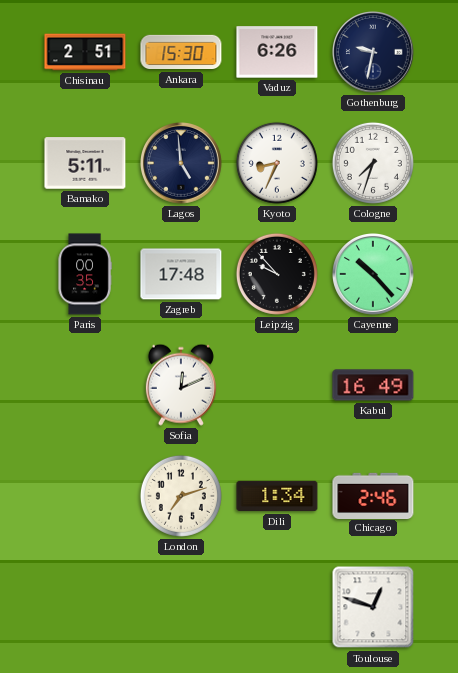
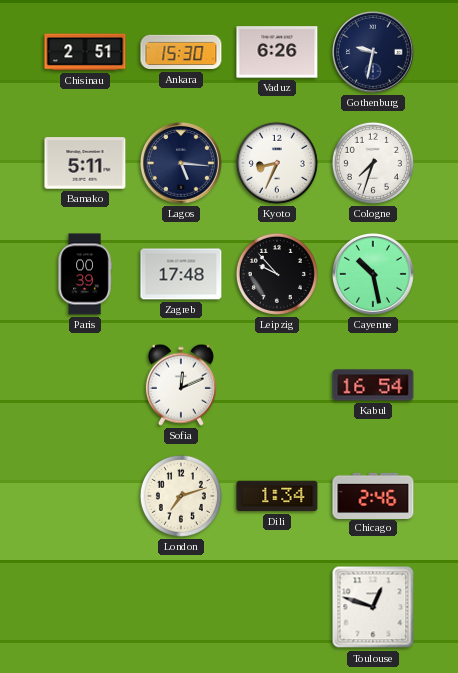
Lagos: 4:59 -> 5:16
Paris: 00:35 -> 00:39
Cayenne: 10:23 -> 10:28
Kabul: 16:49 -> 16:54
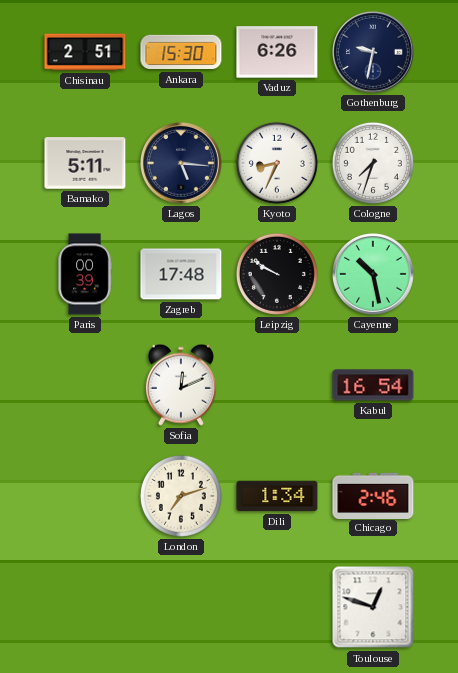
Leipzig: 9:53 -> 9:50
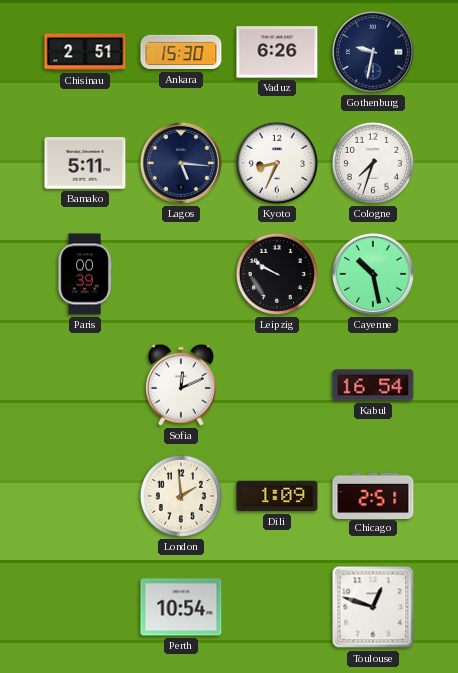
Zagreb: 17:48 -> none
London: 7:12 -> 1:59
Dili: 1:34 -> 1:09
Chicago: 2:46 -> 2:51
Perth: none -> 10:54
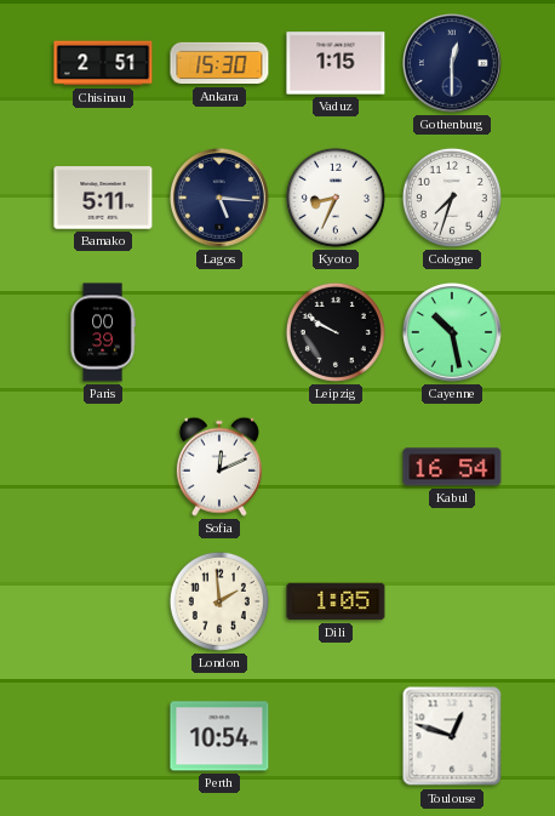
Vaduz: 6:26 -> 1:15
Gothenburg: 9:32 -> 12:30
Dili: 1:09 -> 1:05
Chicago: 2:51 -> none
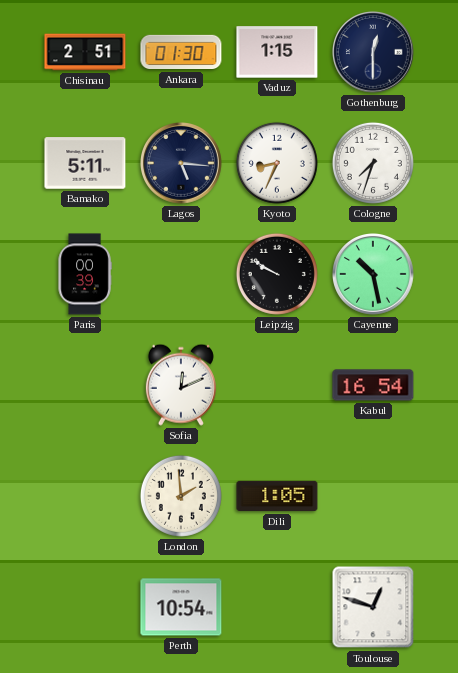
Ankara: 15:30 -> 01:30
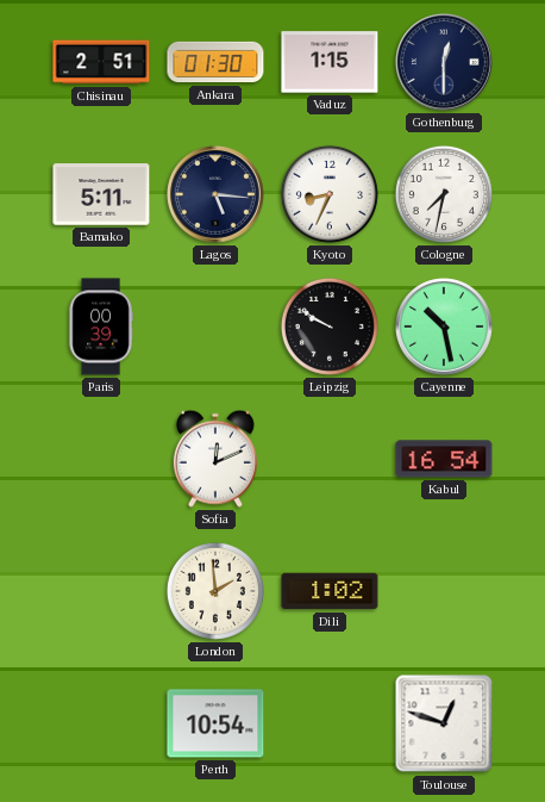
Cologne: 7:33 -> 7:32
Dili: 1:05 -> 1:02
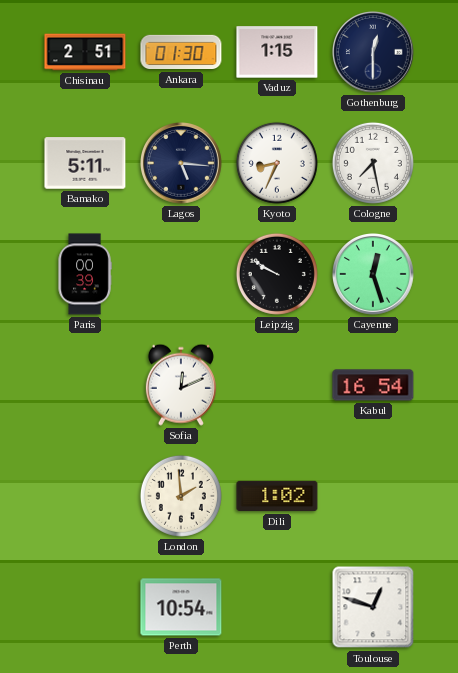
Cologne: 7:32 -> 7:28
Cayenne: 10:28 -> 12:27
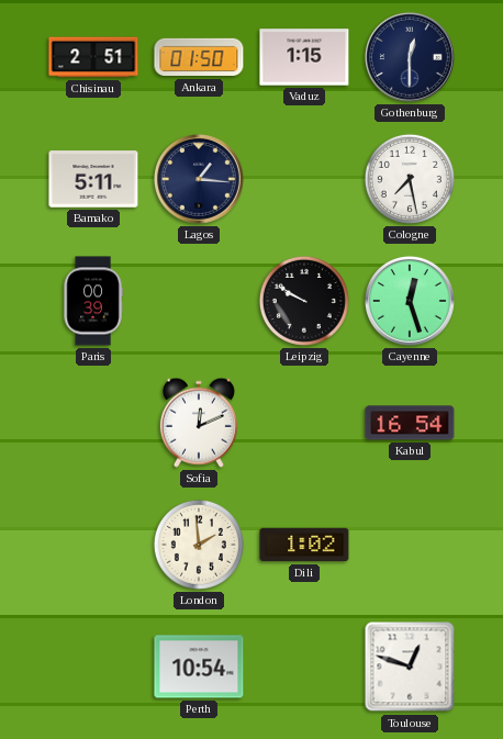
Ankara: 01:30 -> 01:50
Lagos: 5:16 -> 1:16
Kyoto: 8:34 -> none
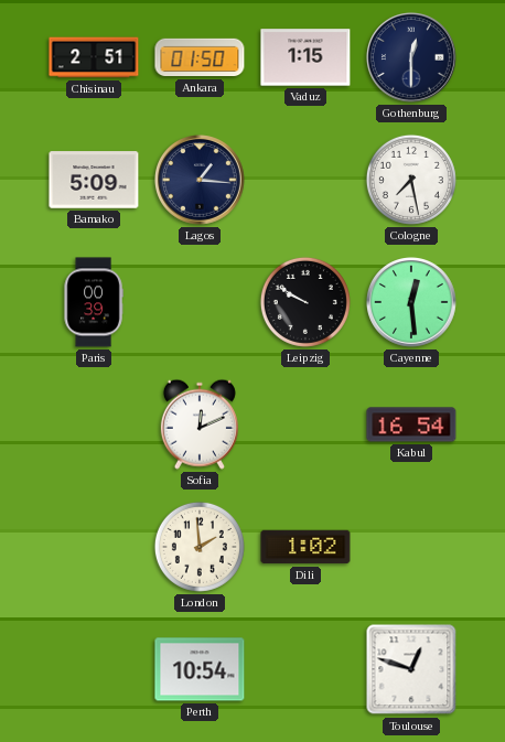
Bamako: 5:11 -> 5:09
Cayenne: 12:27 -> 12:29
